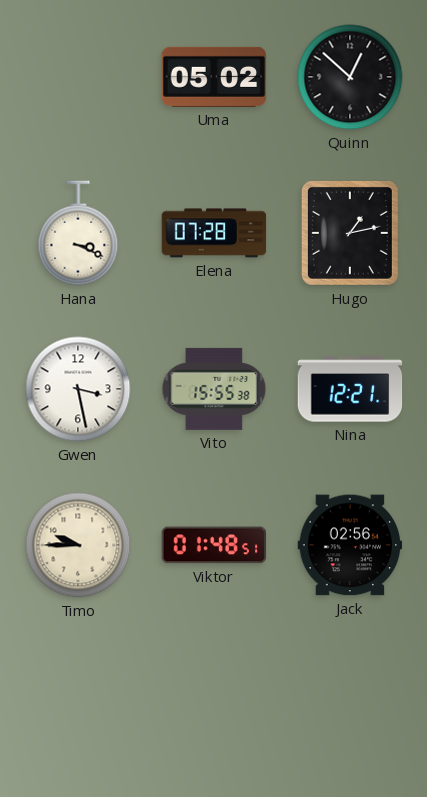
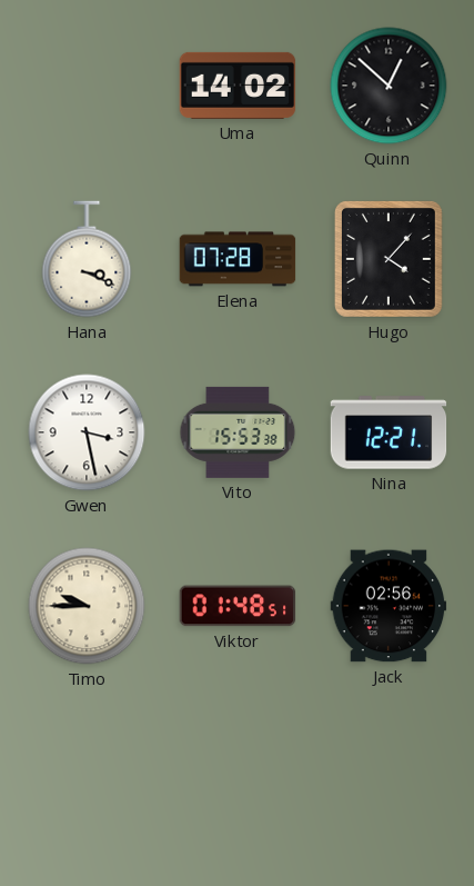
Uma: 05:02 -> 14:02
Hugo: 1:13 -> 4:07
Vito: 15:55 -> 15:53
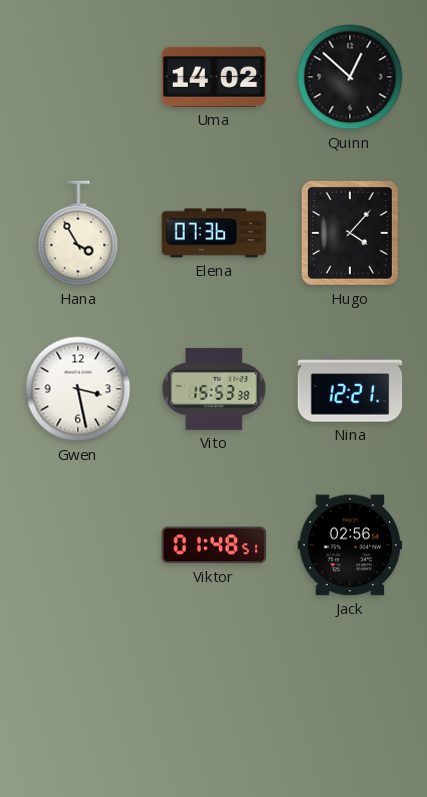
Hana: 3:19 -> 3:55
Elena: 07:28 -> 07:36
Timo: 9:45 -> none
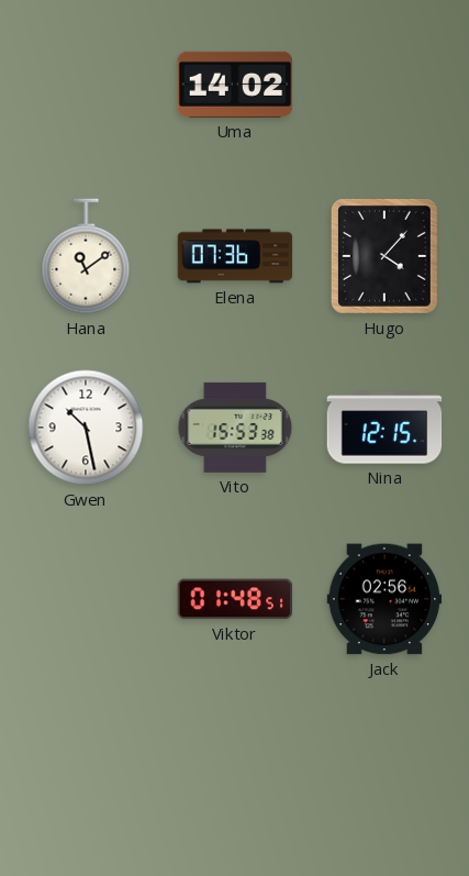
Quinn: 12:52 -> none
Hana: 3:55 -> 11:09
Gwen: 3:28 -> 10:28
Nina: 12:21 -> 12:15
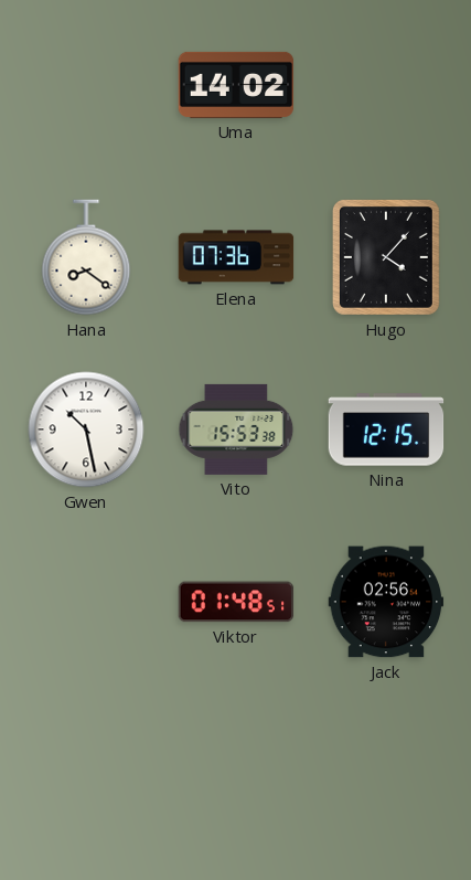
Hana: 11:09 -> 8:21
